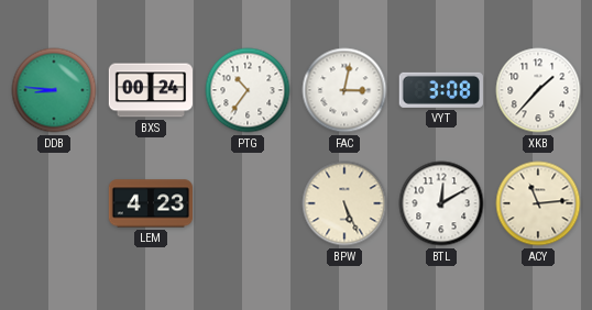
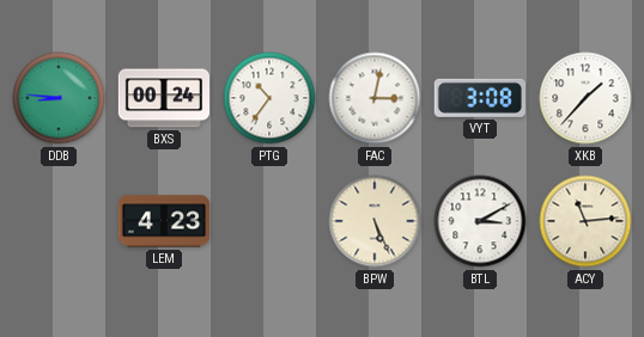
BTL: 12:10 -> 3:10
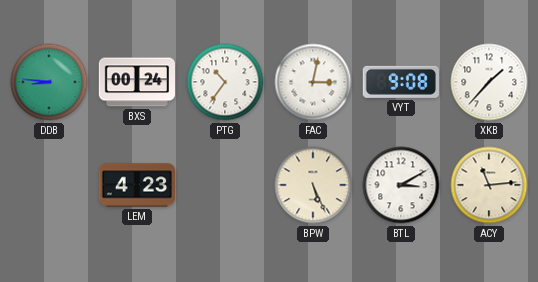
VYT: 3:08 -> 9:08
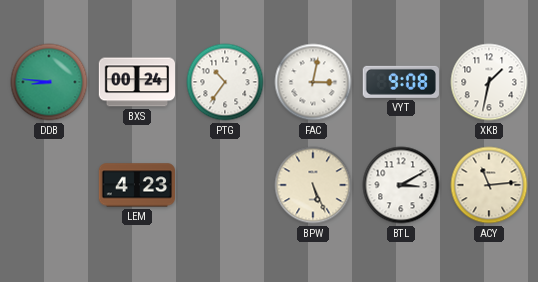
XKB: 1:37 -> 1:32
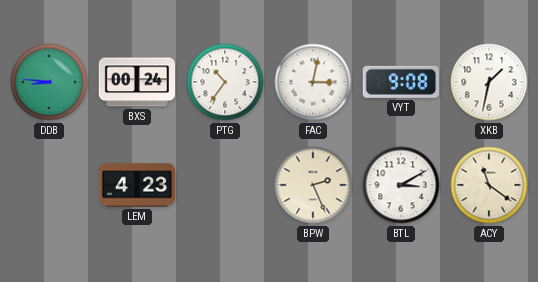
BPW: 5:26 -> 2:26
ACY: 11:14 -> 11:21
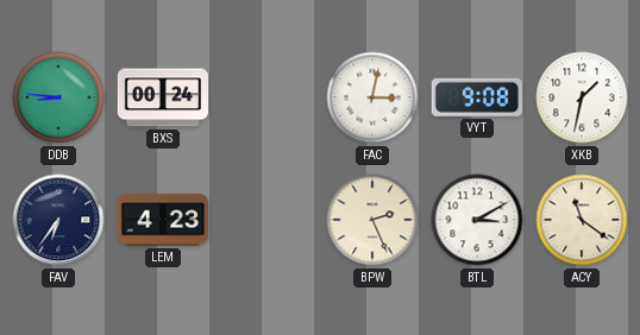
PTG: 10:36 -> none
FAV: none -> 6:36
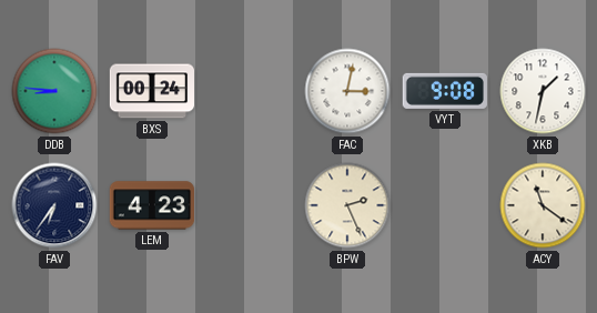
BTL: 3:10 -> none
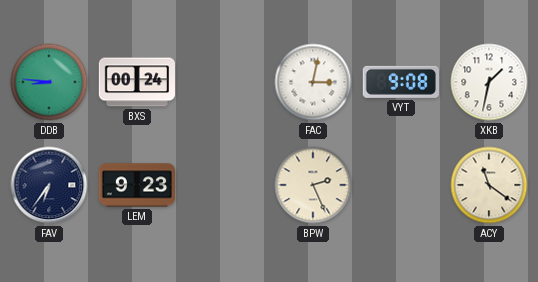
LEM: 4:23 -> 9:23
